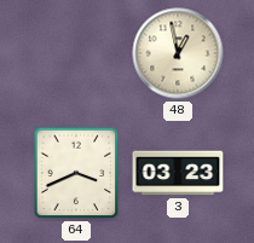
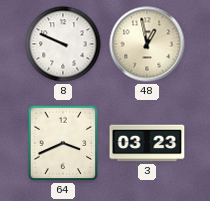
8: none -> 9:49
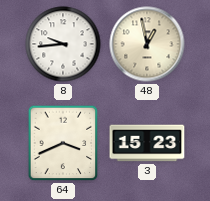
8: 9:49 -> 9:44
3: 03:23 -> 15:23
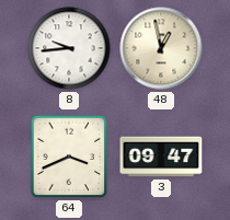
3: 15:23 -> 09:47
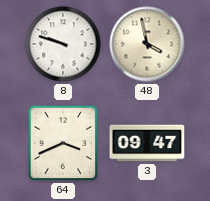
8: 9:44 -> 9:48
48: 12:58 -> 3:58
